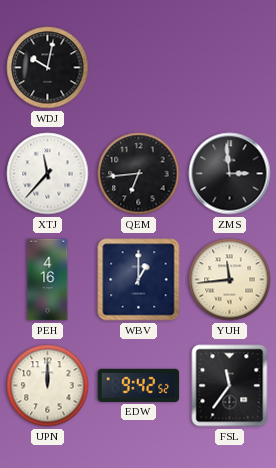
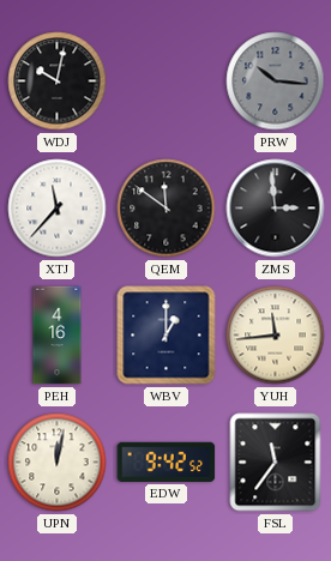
PRW: none -> 10:16
QEM: 6:44 -> 11:51
UPN: 12:00 -> 12:02
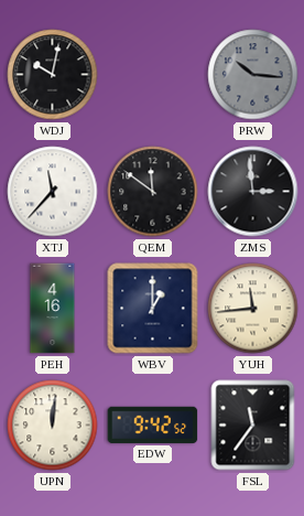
UPN: 12:02 -> 12:01
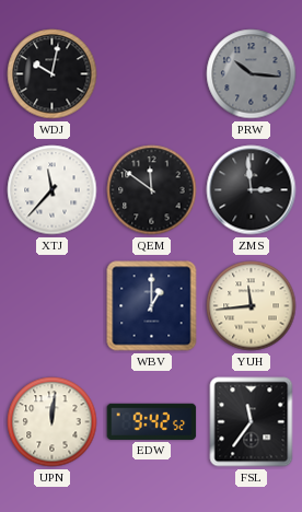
PEH: 4:16 -> none
